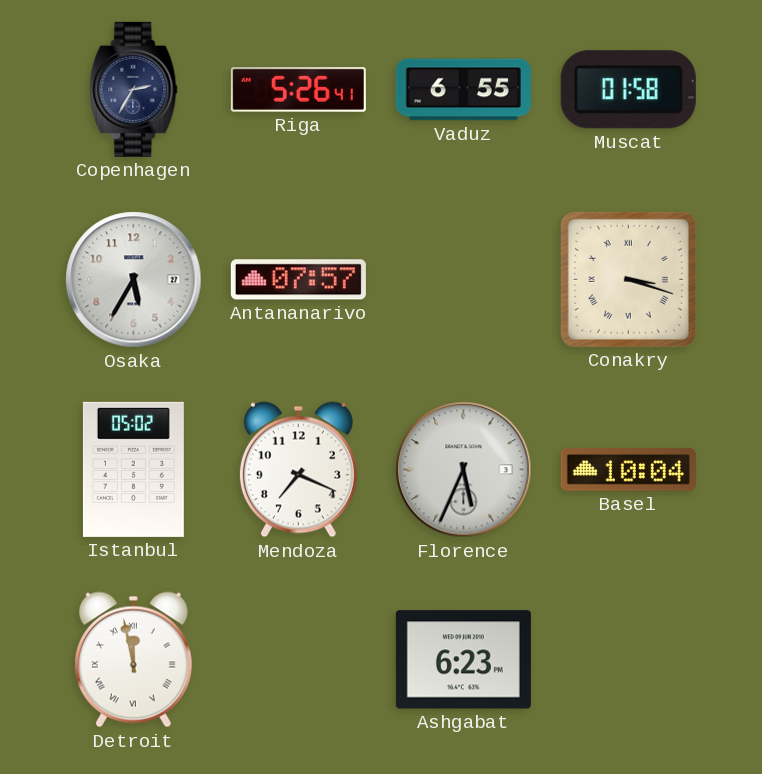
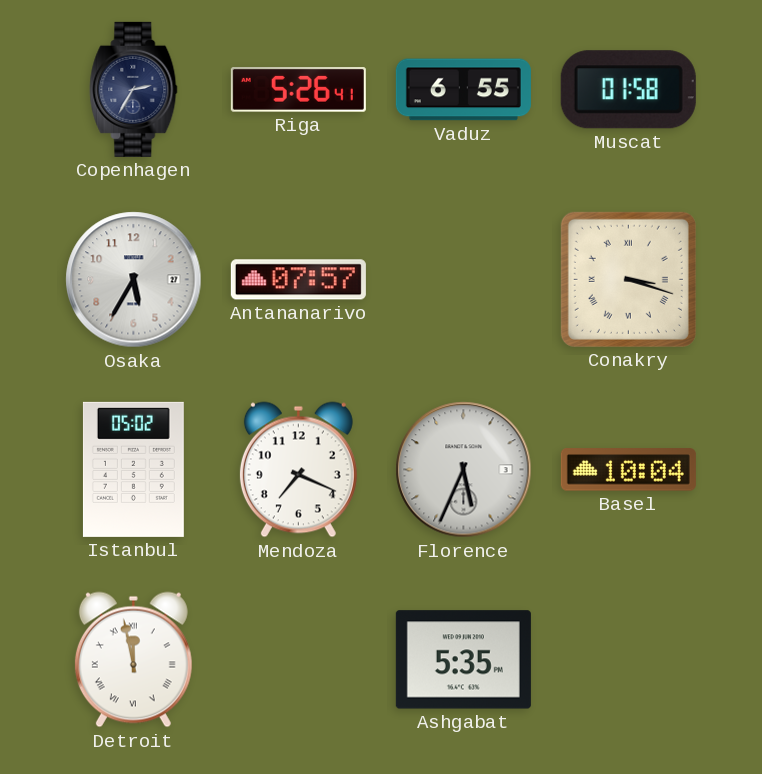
Ashgabat: 6:23 -> 5:35
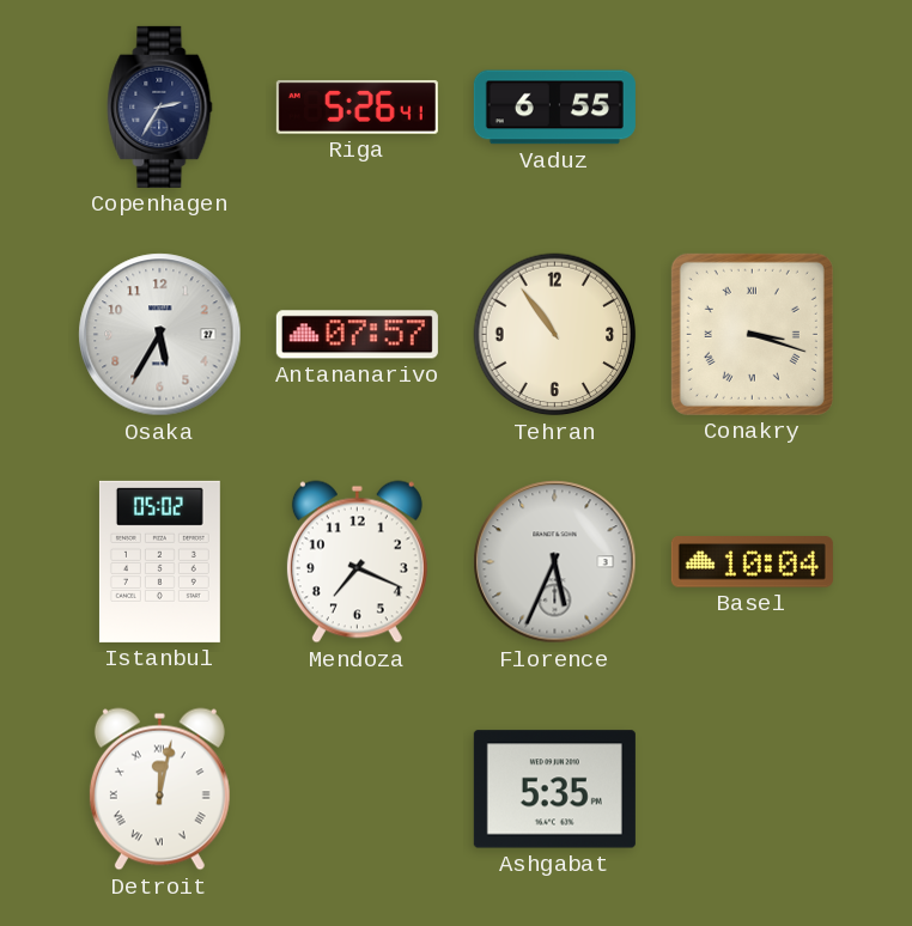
Muscat: 01:58 -> none
Tehran: none -> 10:54
Detroit: 11:58 -> 12:02
